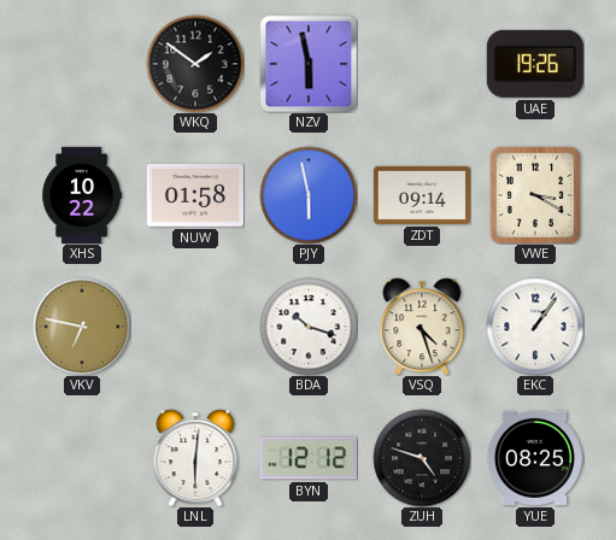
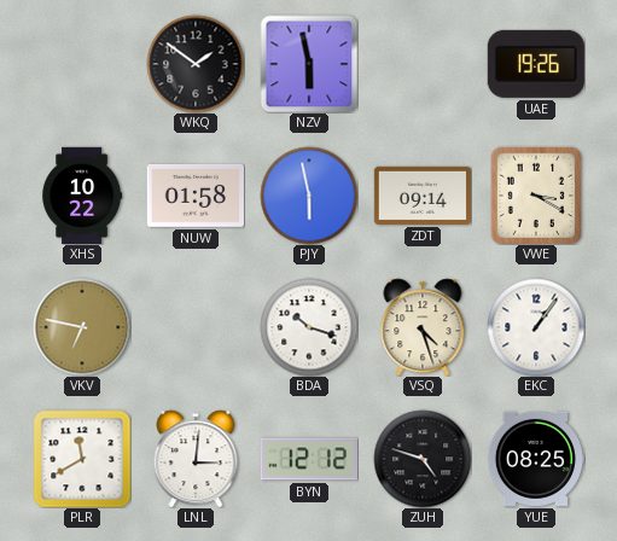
PLR: none -> 11:40
LNL: 6:01 -> 3:01
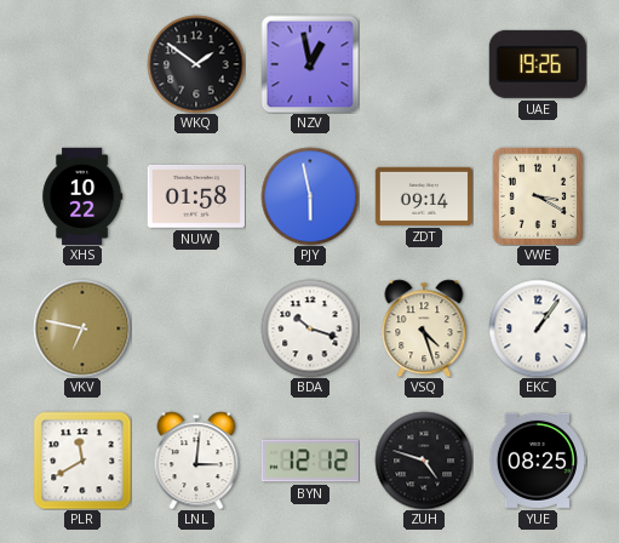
NZV: 5:58 -> 12:58
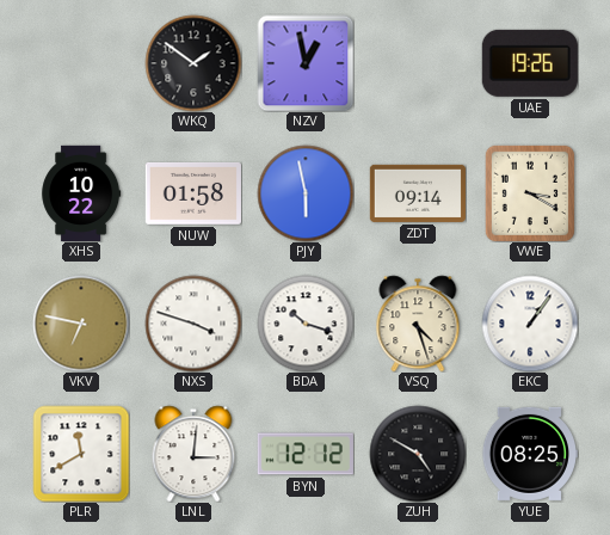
NXS: none -> 3:48
ZUH: 4:48 -> 4:50
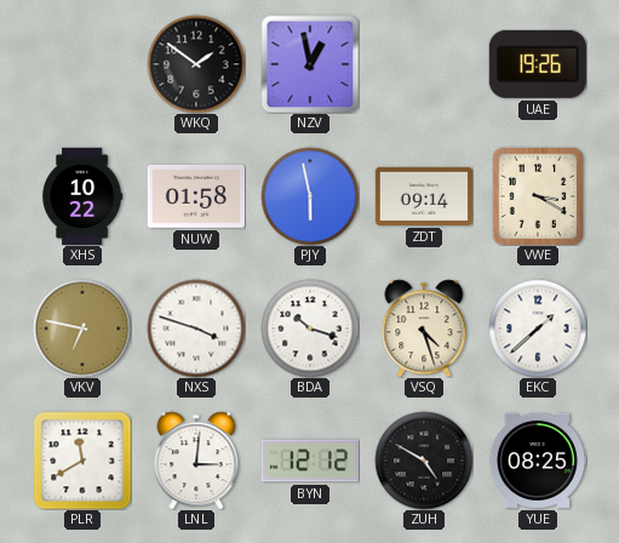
EKC: 1:06 -> 1:38
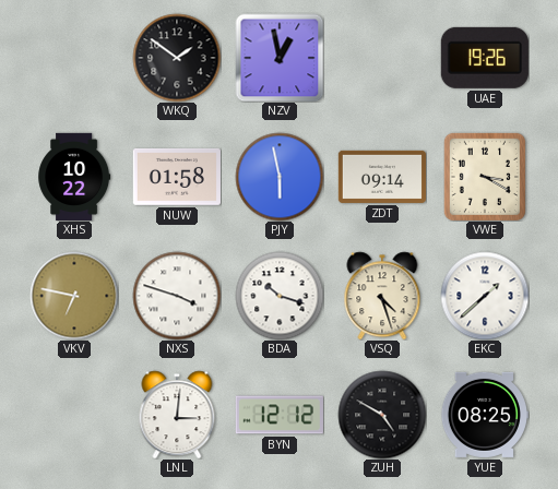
PLR: 11:40 -> none
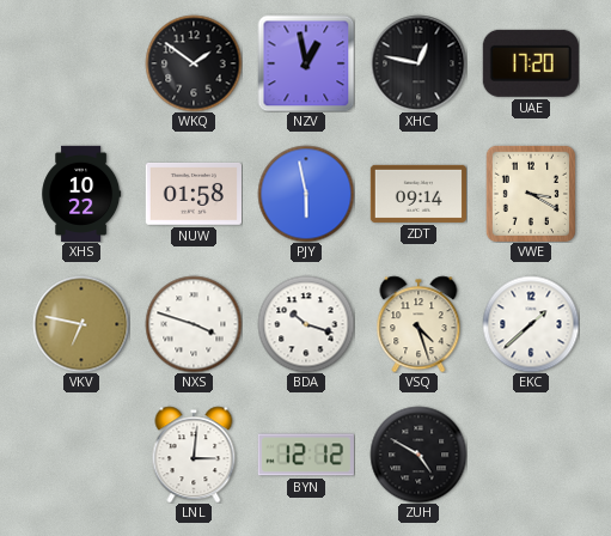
XHC: none -> 12:47
UAE: 19:26 -> 17:20
YUE: 08:25 -> none
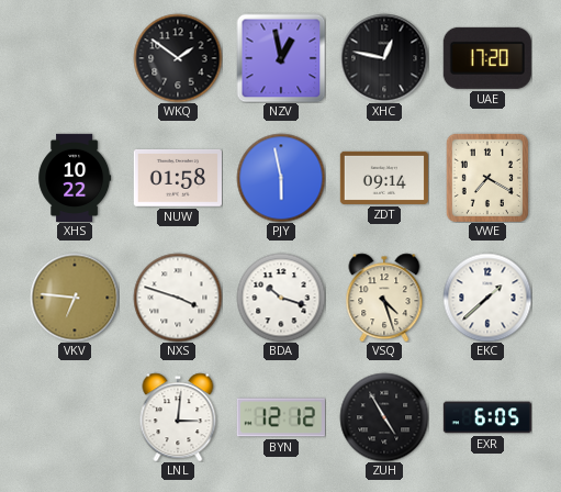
VWE: 3:20 -> 7:20
VKV: 6:47 -> 6:46
ZUH: 4:50 -> 4:55
EXR: none -> 6:05
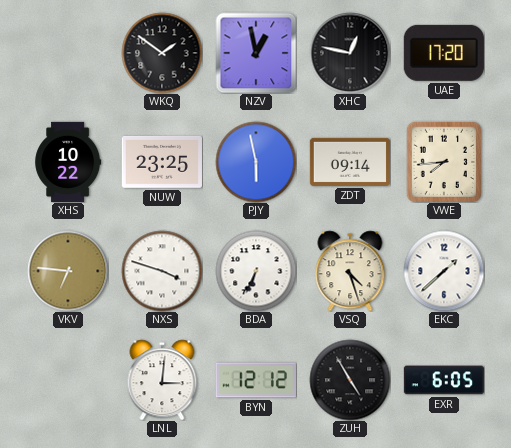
NUW: 01:58 -> 23:25
VWE: 7:20 -> 7:44
BDA: 10:18 -> 6:34
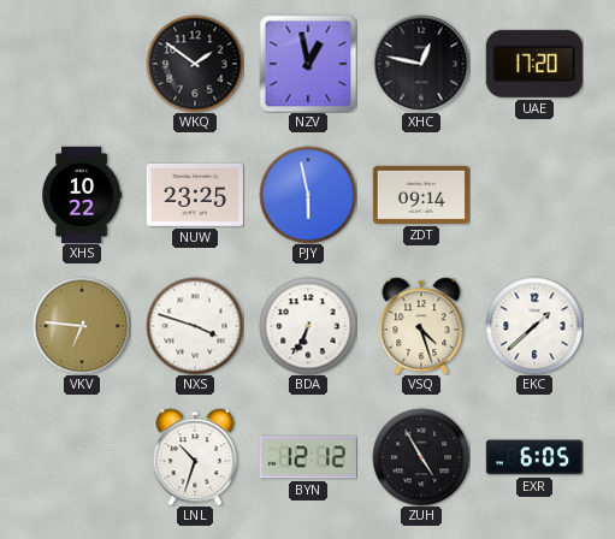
VWE: 7:44 -> none
LNL: 3:01 -> 10:33
